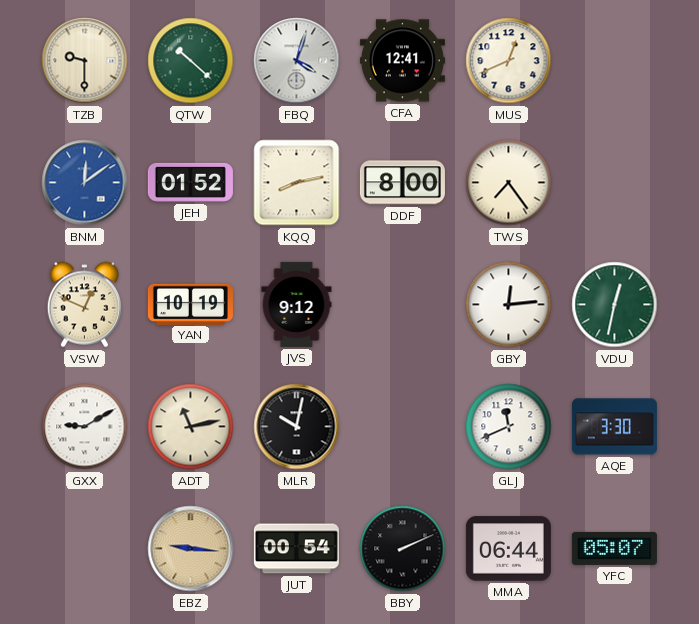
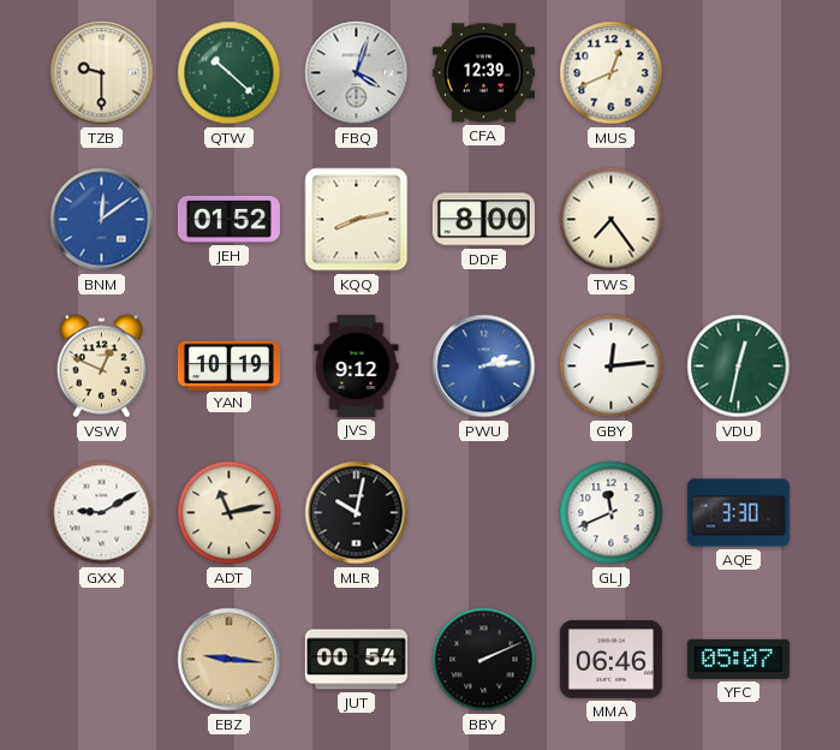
CFA: 12:41 -> 12:39
PWU: none -> 2:14
MMA: 06:44 -> 06:46
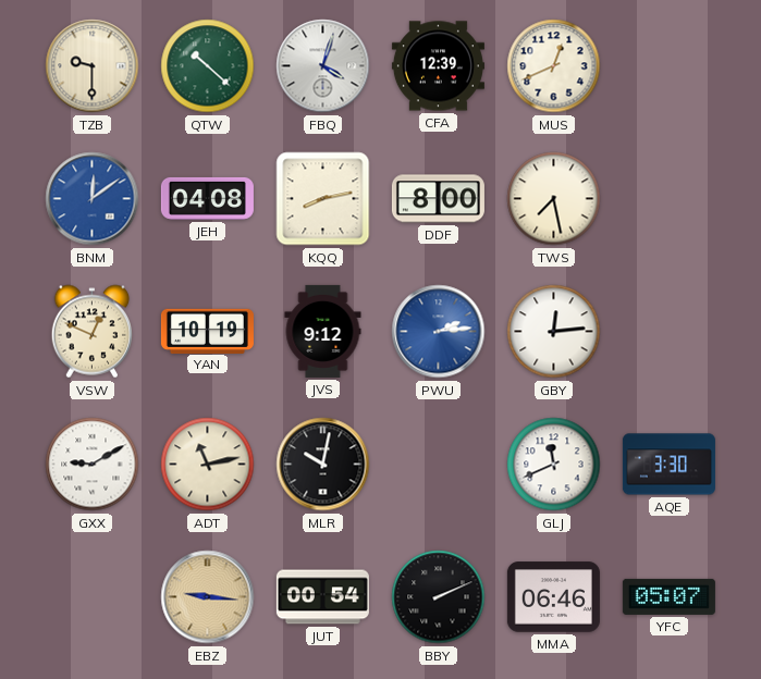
JEH: 01:52 -> 04:08
TWS: 7:24 -> 7:28
VDU: 12:32 -> none
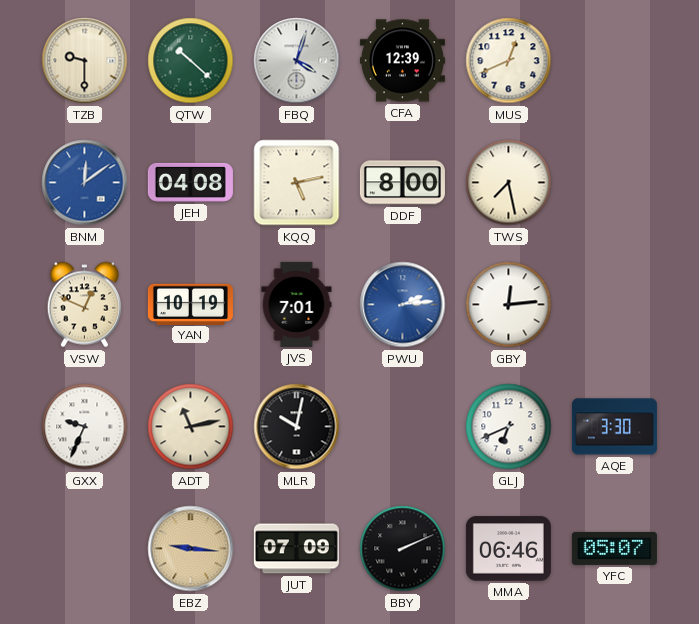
KQQ: 8:13 -> 5:13
JVS: 9:12 -> 7:01
GXX: 9:10 -> 9:34
GLJ: 11:41 -> 6:41
JUT: 00:54 -> 07:09
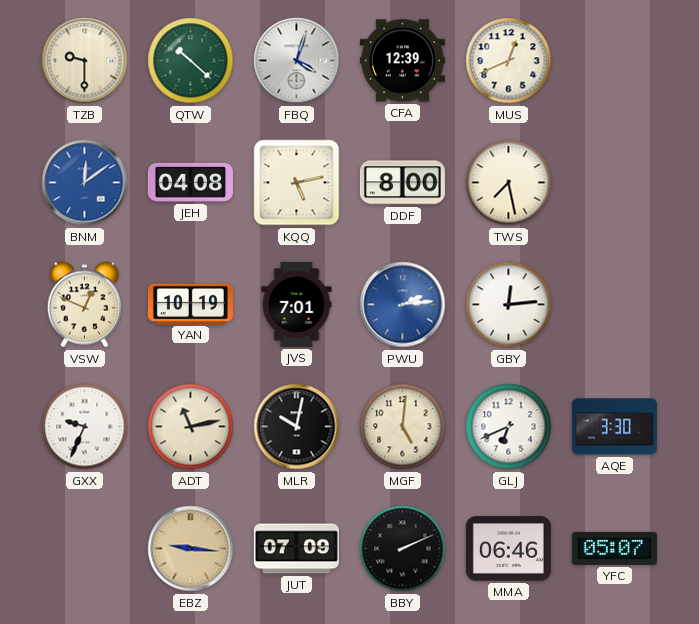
MGF: none -> 5:01
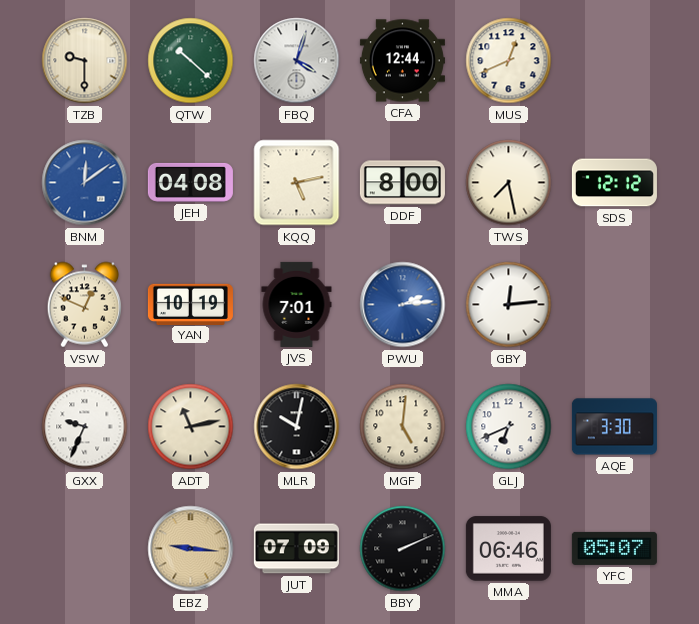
CFA: 12:39 -> 12:44
SDS: none -> 12:12
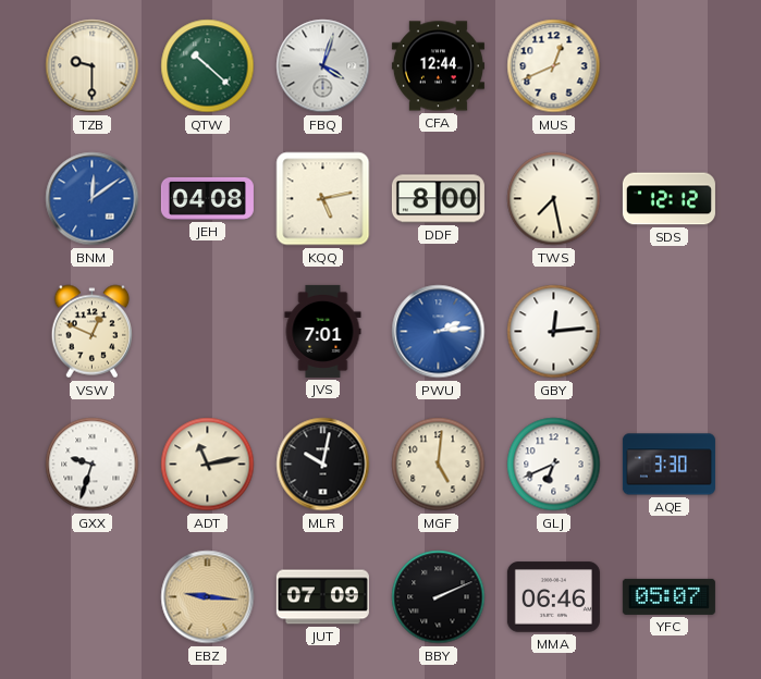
YAN: 10:19 -> none
GXX: 9:34 -> 9:33
